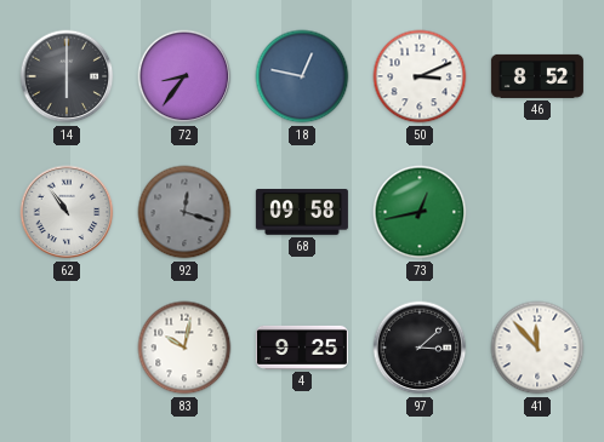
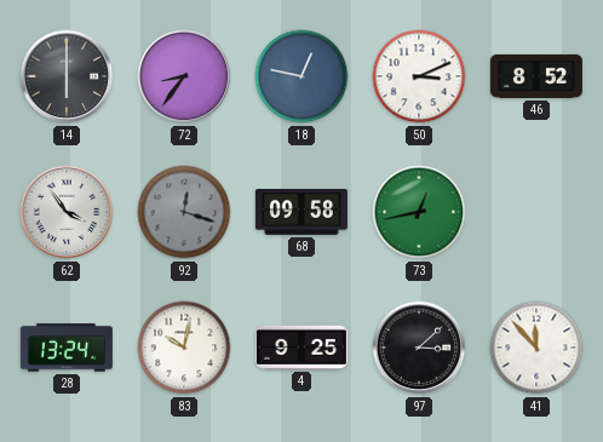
62: 10:54 -> 3:54
28: none -> 13:24
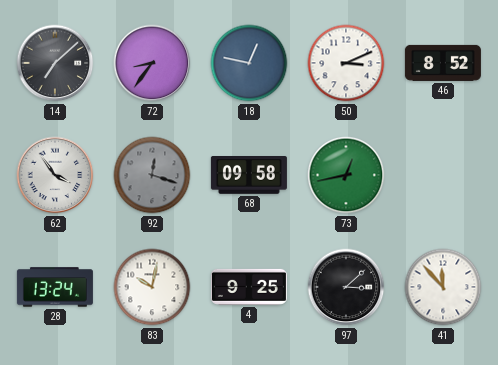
14: 6:00 -> 7:08
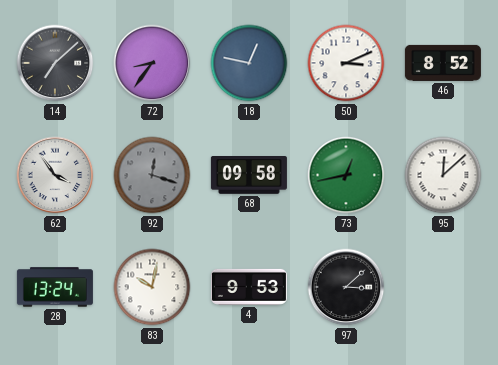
95: none -> 12:08
4: 9:25 -> 9:53
41: 11:53 -> none
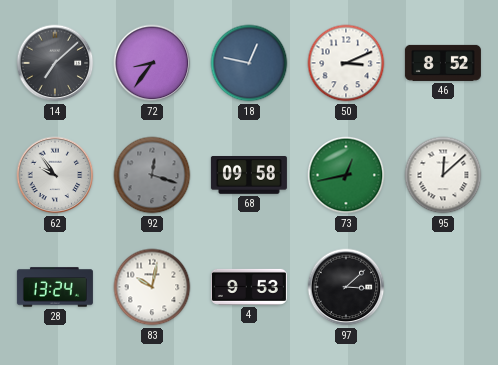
62: 3:54 -> 9:54
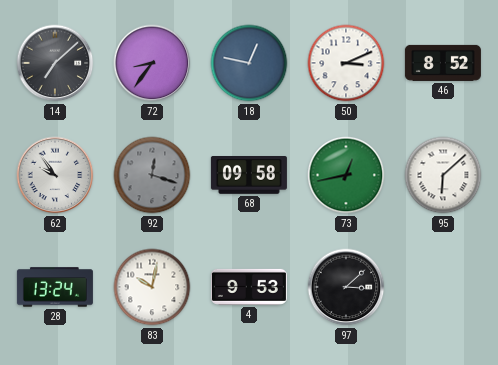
95: 12:08 -> 6:08
